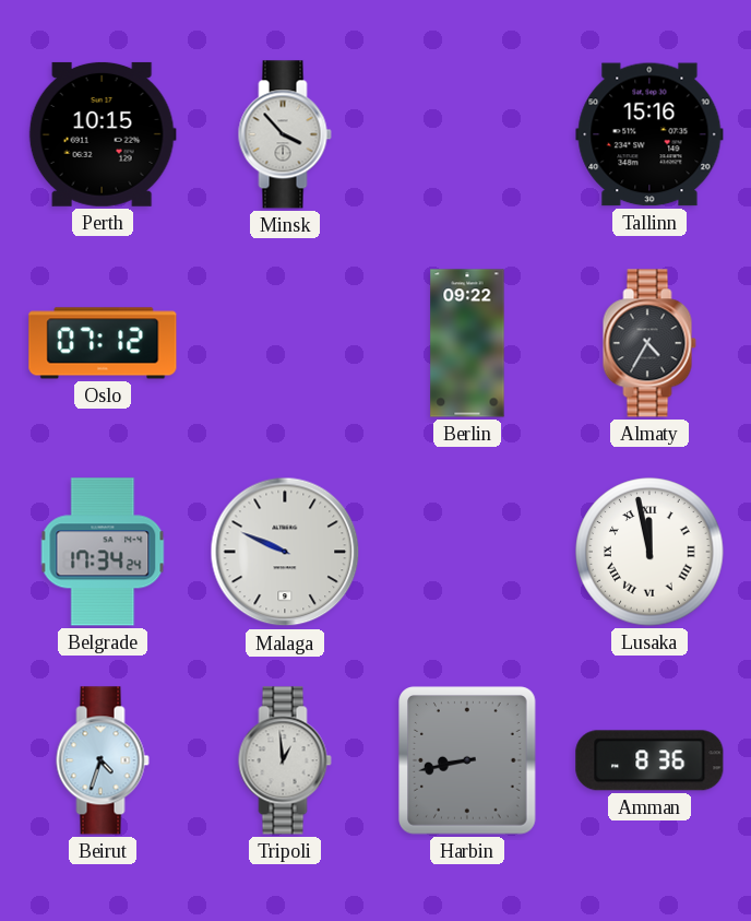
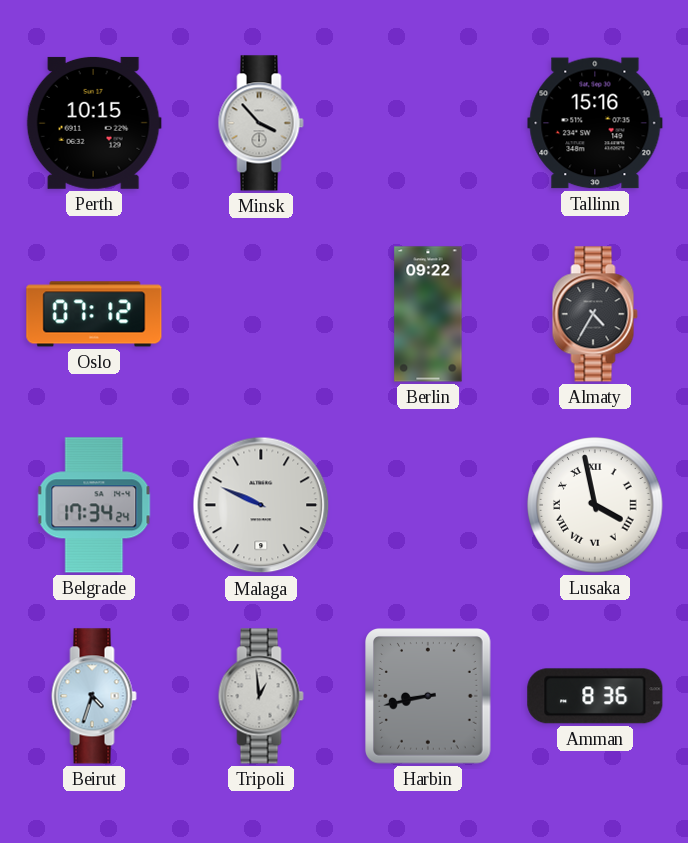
Lusaka: 11:58 -> 3:58
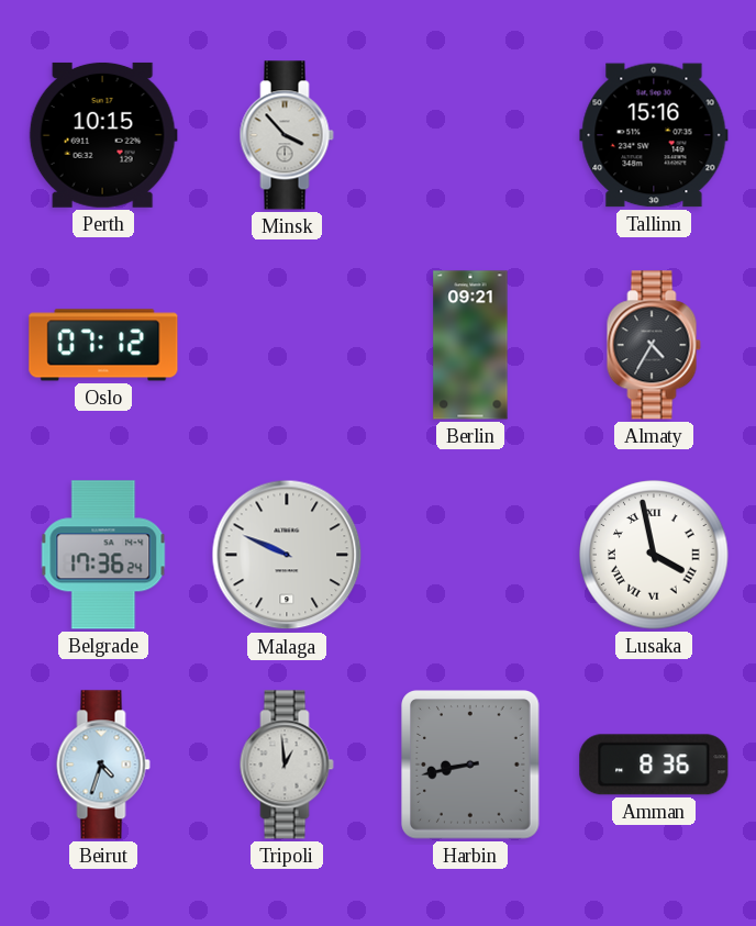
Berlin: 09:22 -> 09:21
Belgrade: 17:34 -> 17:36
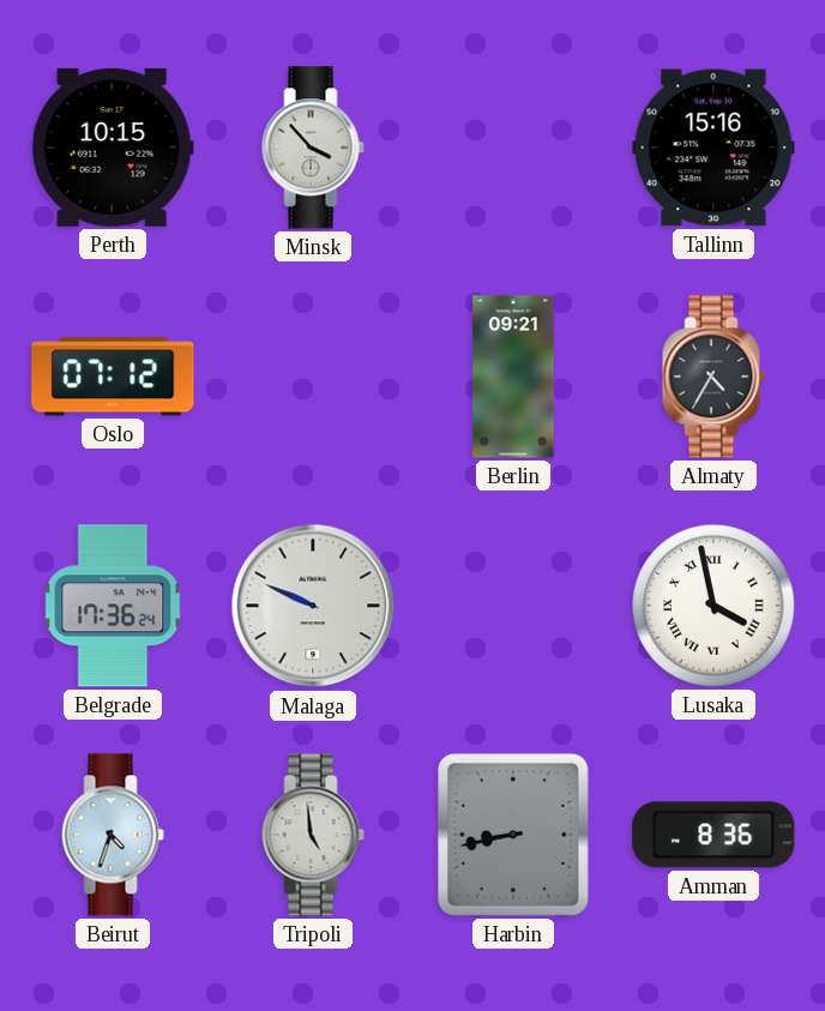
Tripoli: 12:59 -> 4:59
